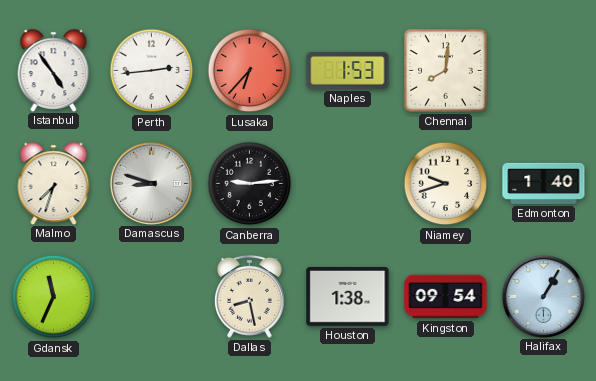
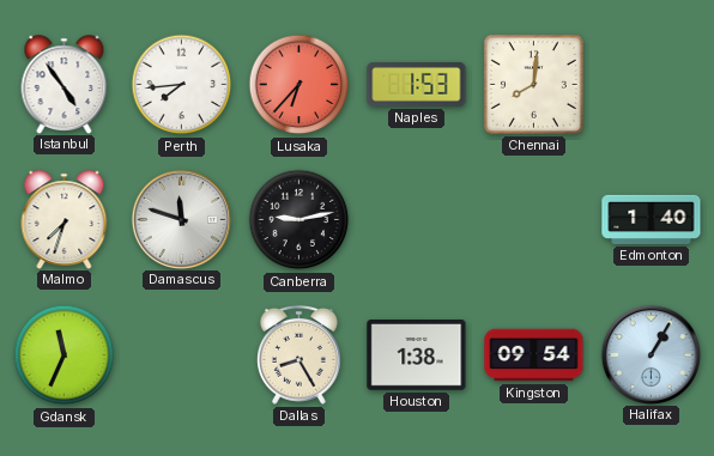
Perth: 2:44 -> 7:44
Damascus: 8:48 -> 11:48
Canberra: 9:14 -> 9:13
Niamey: 9:42 -> none
Dallas: 8:28 -> 8:25
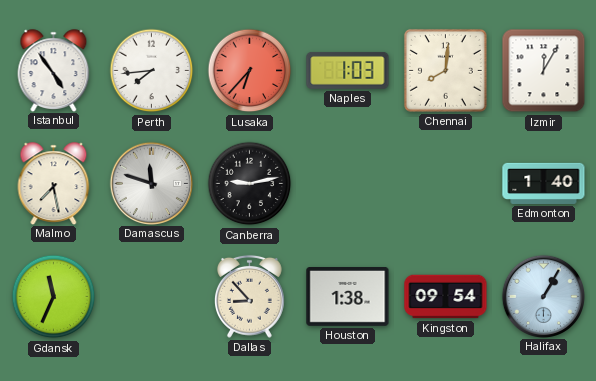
Naples: 1:53 -> 1:03
Izmir: none -> 12:05
Malmo: 7:33 -> 7:28
Dallas: 8:25 -> 8:53
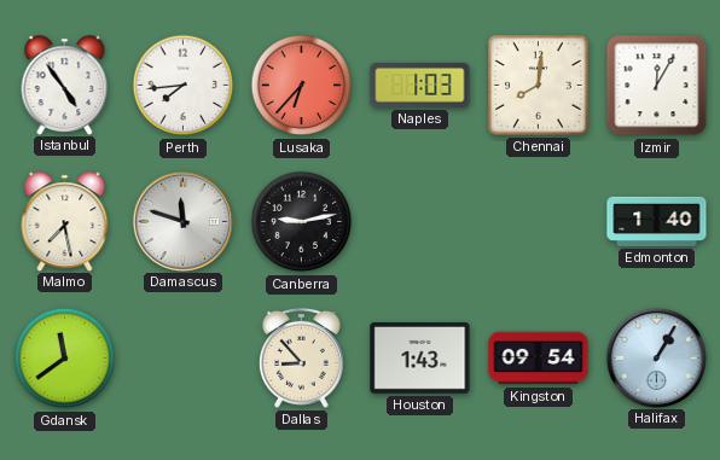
Gdansk: 11:34 -> 11:39
Houston: 1:38 -> 1:43
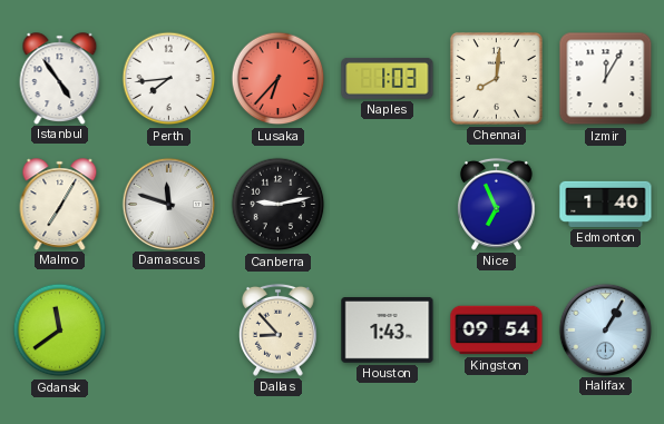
Malmo: 7:28 -> 7:05
Nice: none -> 6:56
